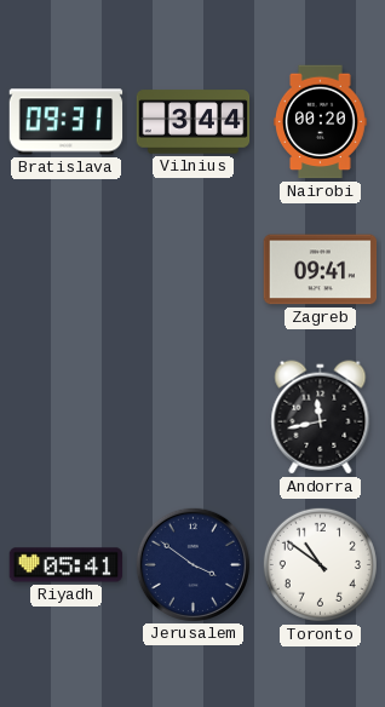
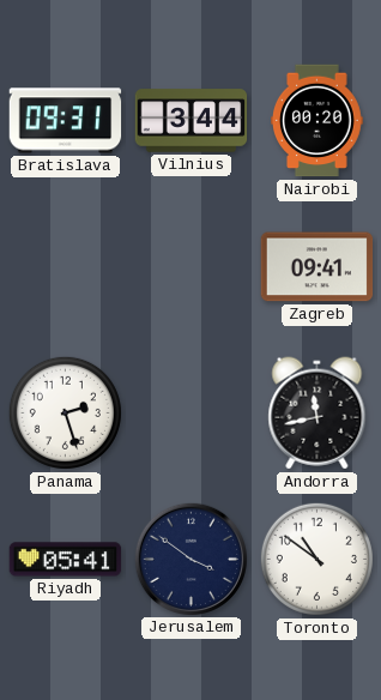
Panama: none -> 2:27
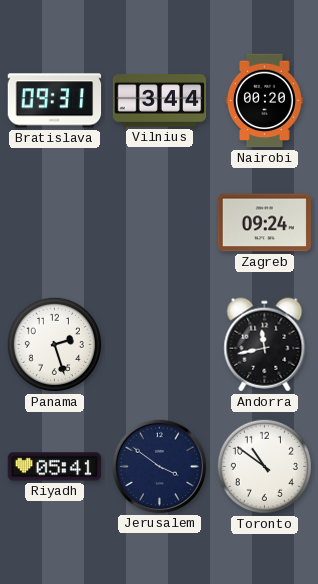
Zagreb: 09:41 -> 09:24
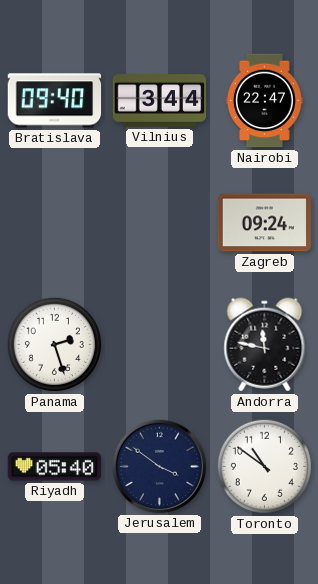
Bratislava: 09:31 -> 09:40
Nairobi: 00:20 -> 22:47
Andorra: 11:43 -> 11:47
Riyadh: 05:41 -> 05:40
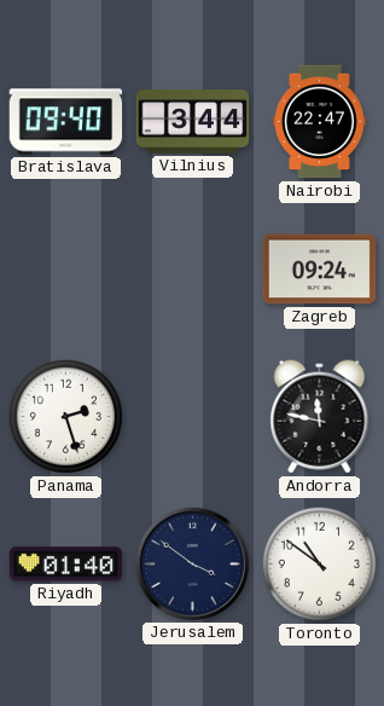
Riyadh: 05:40 -> 01:40
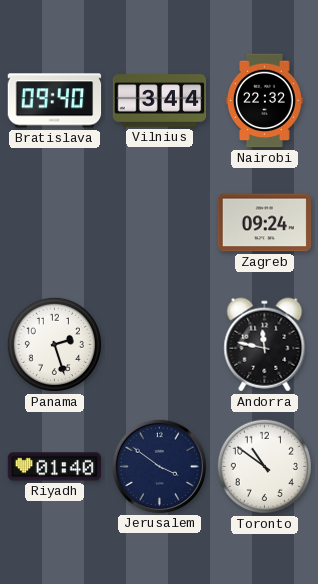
Nairobi: 22:47 -> 22:32
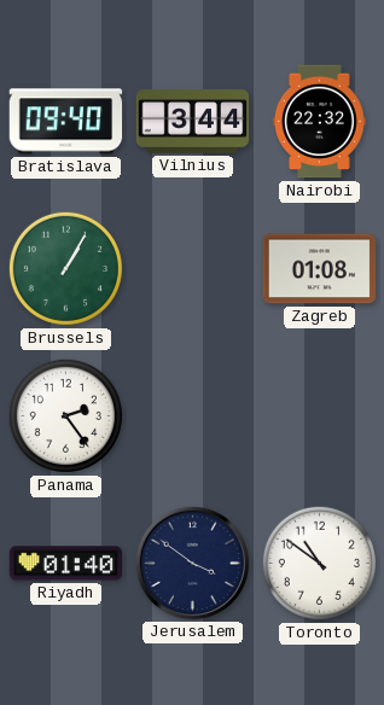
Brussels: none -> 1:05
Zagreb: 09:24 -> 01:08
Panama: 2:27 -> 2:24
Andorra: 11:47 -> none
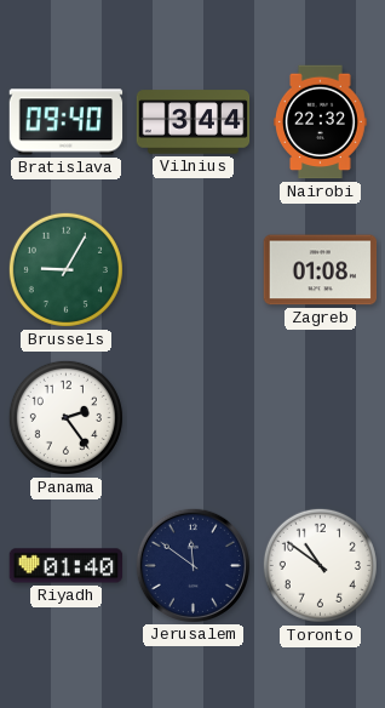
Brussels: 1:05 -> 9:05
Jerusalem: 3:51 -> 11:51
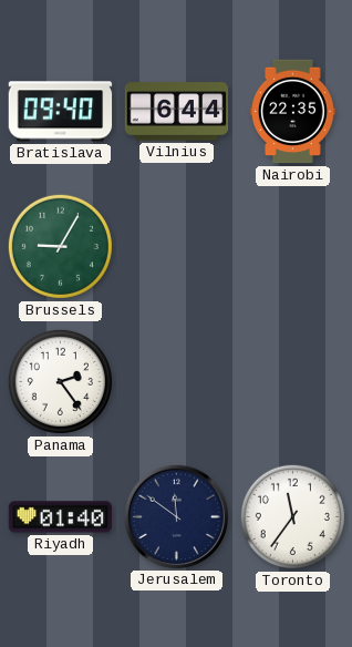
Vilnius: 3:44 -> 6:44
Nairobi: 22:32 -> 22:35
Zagreb: 01:08 -> none
Toronto: 10:51 -> 11:36
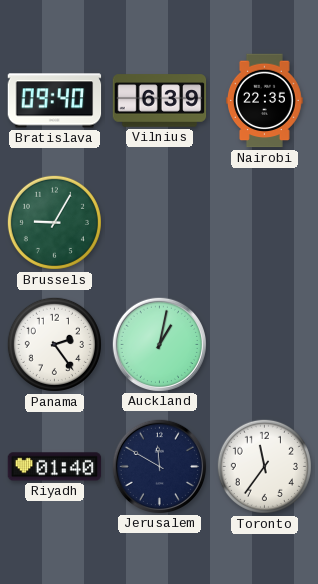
Vilnius: 6:44 -> 6:39
Auckland: none -> 1:02
Jerusalem: 11:51 -> 11:50
